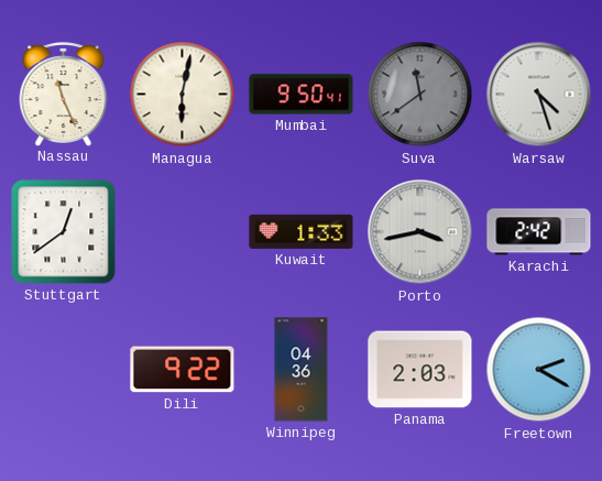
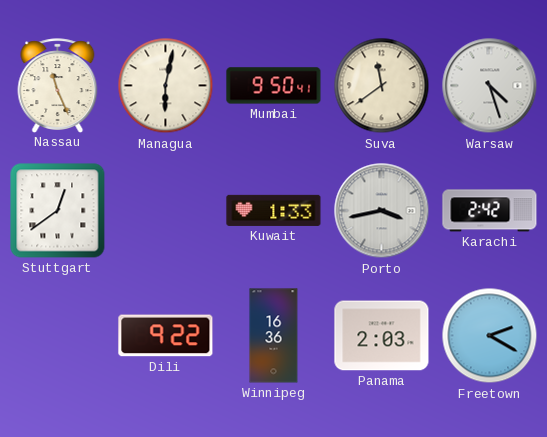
Suva dial: grey -> cream
Winnipeg: 04:36 -> 16:36
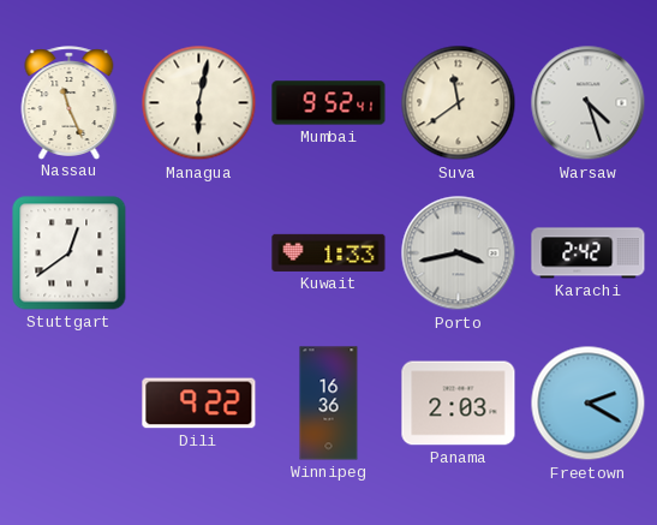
Mumbai: 9:50 -> 9:52
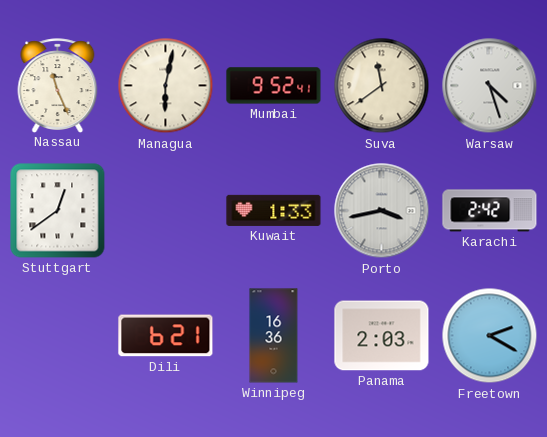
Dili: 9:22 -> 6:21
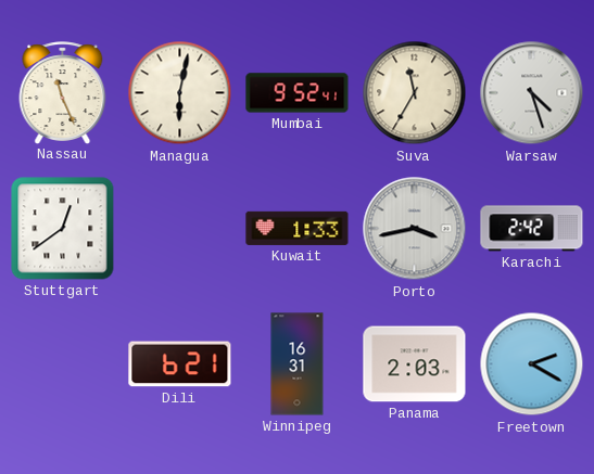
Suva: 11:39 -> 11:35
Winnipeg: 16:36 -> 16:31
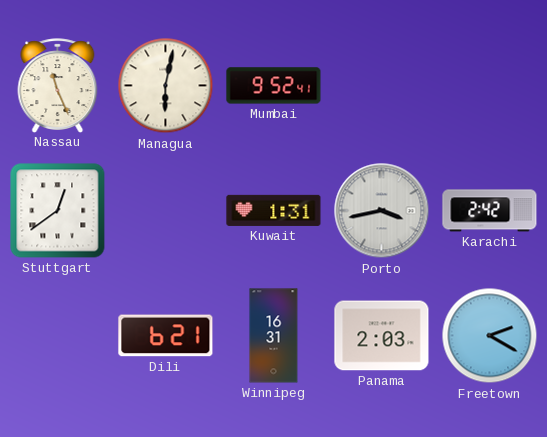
Suva: 11:35 -> none
Warsaw: 4:27 -> none
Kuwait: 1:33 -> 1:31
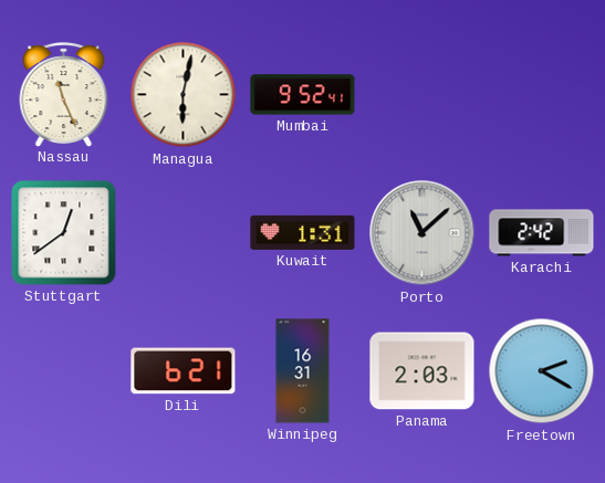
Porto: 3:43 -> 11:08
